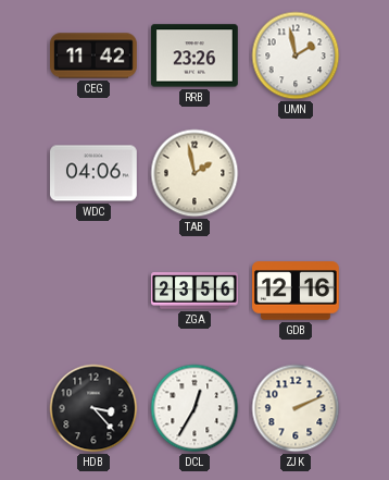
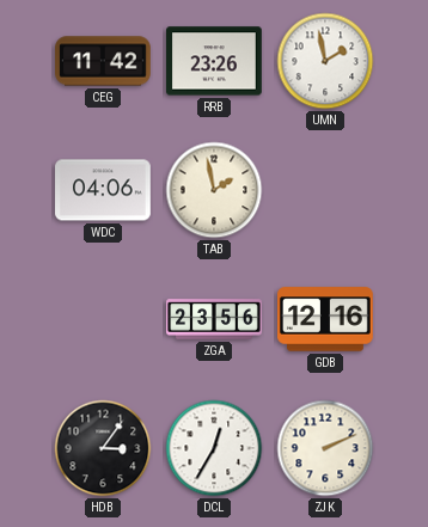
HDB: 3:23 -> 3:06
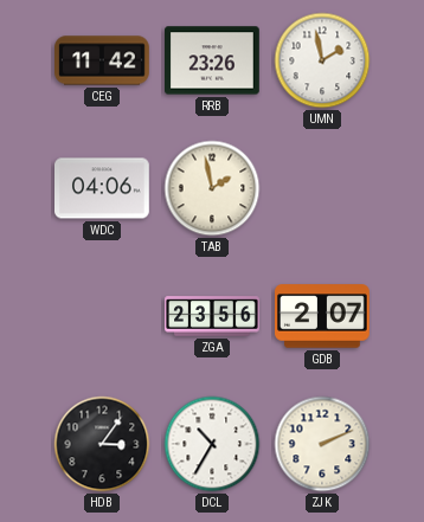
GDB: 12:16 -> 2:07
DCL: 12:35 -> 10:35
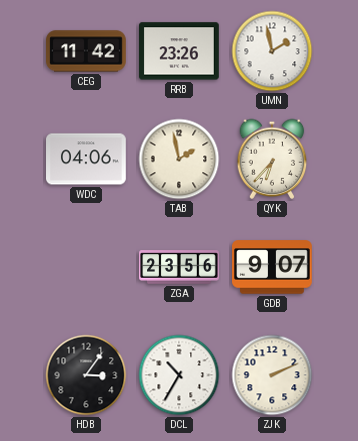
QYK: none -> 6:37
GDB: 2:07 -> 9:07
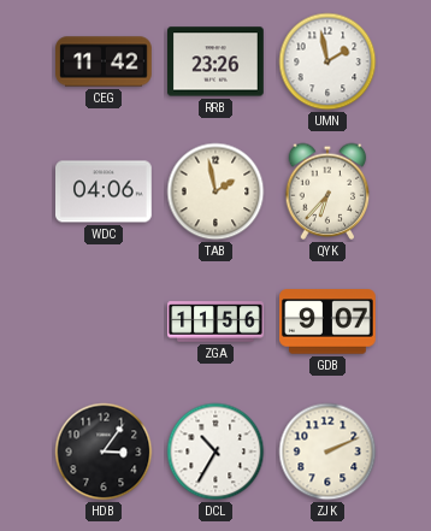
ZGA: 23:56 -> 11:56
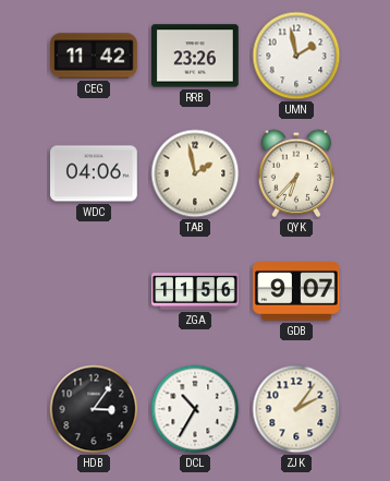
ZJK: 2:11 -> 2:06
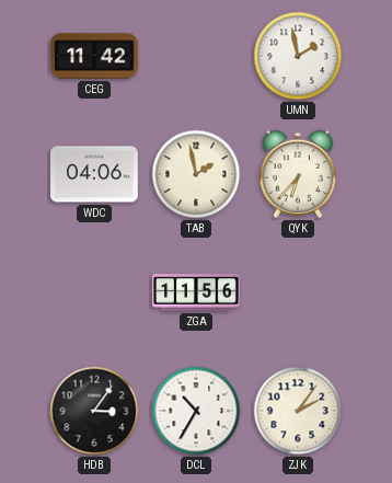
RRB: 23:26 -> none
GDB: 9:07 -> none
